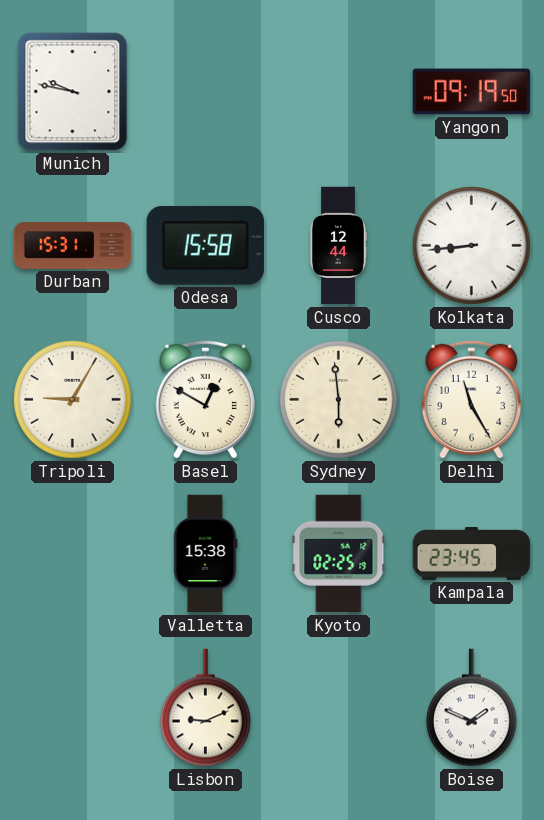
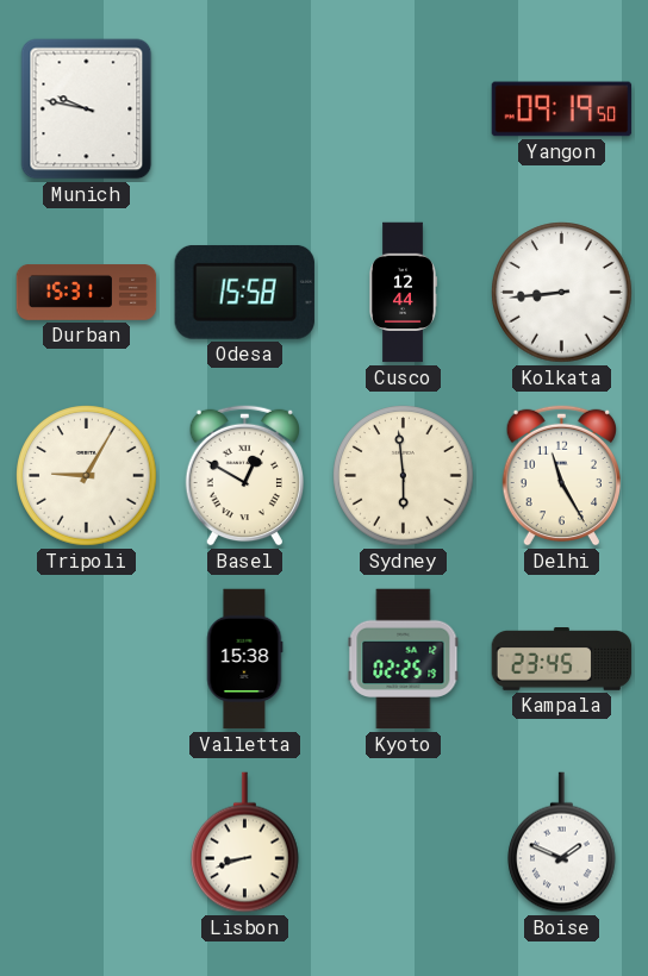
Lisbon: 9:11 -> 8:42
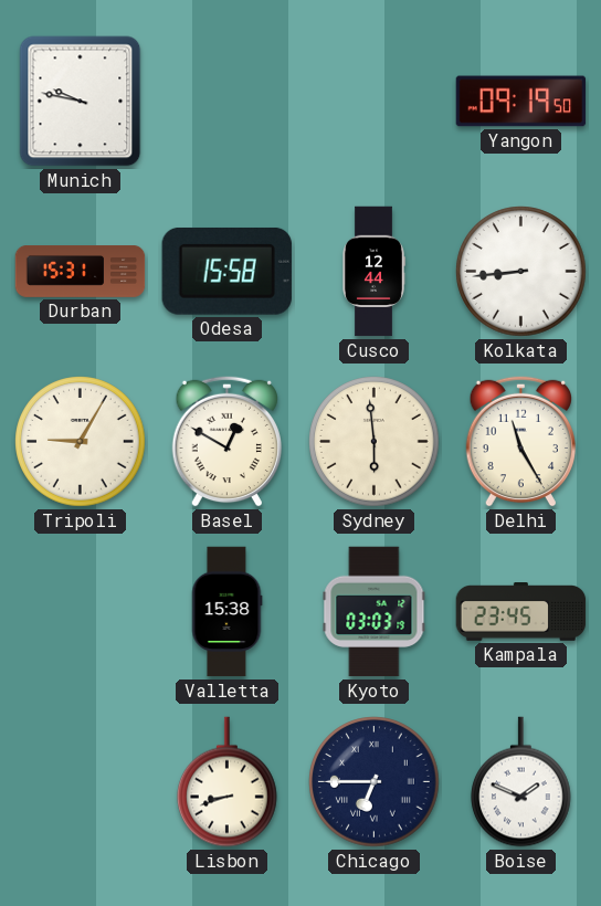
Kyoto: 02:25 -> 03:03
Chicago: none -> 6:45
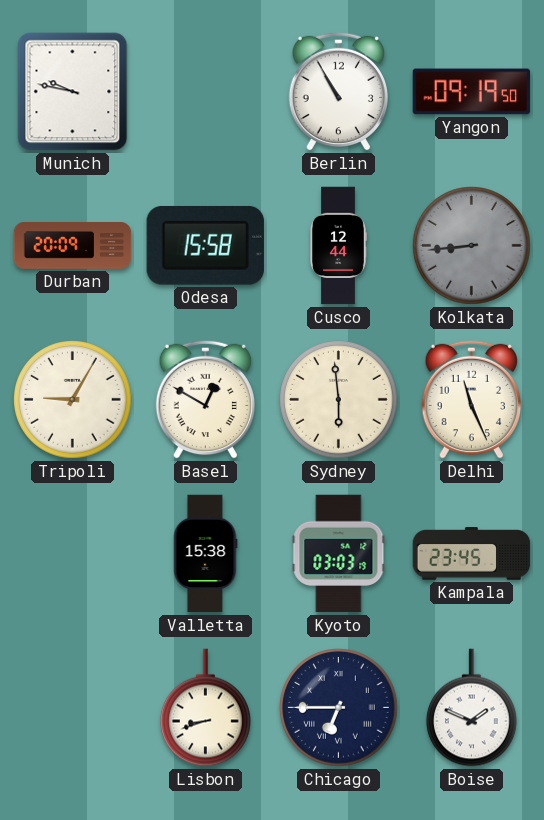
Berlin: none -> 10:55
Durban: 15:31 -> 20:09
Kolkata dial: white -> grey
Delhi: 11:25 -> 11:26
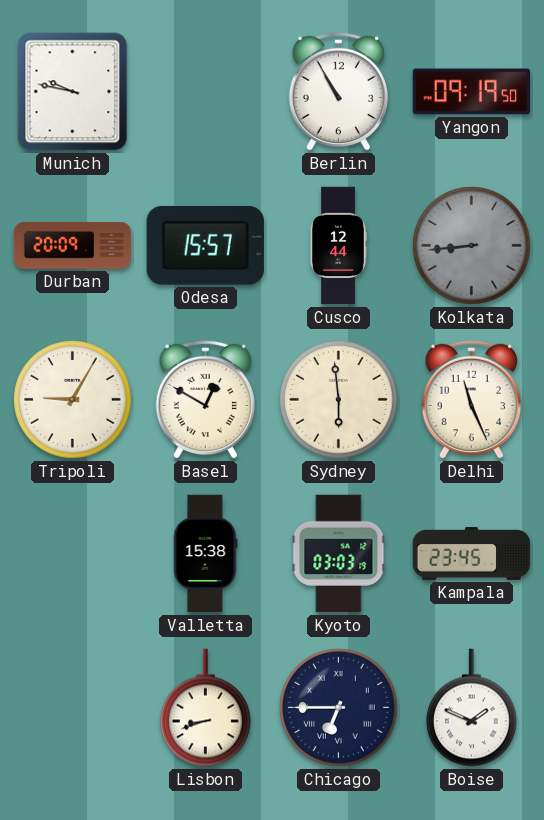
Odesa: 15:58 -> 15:57
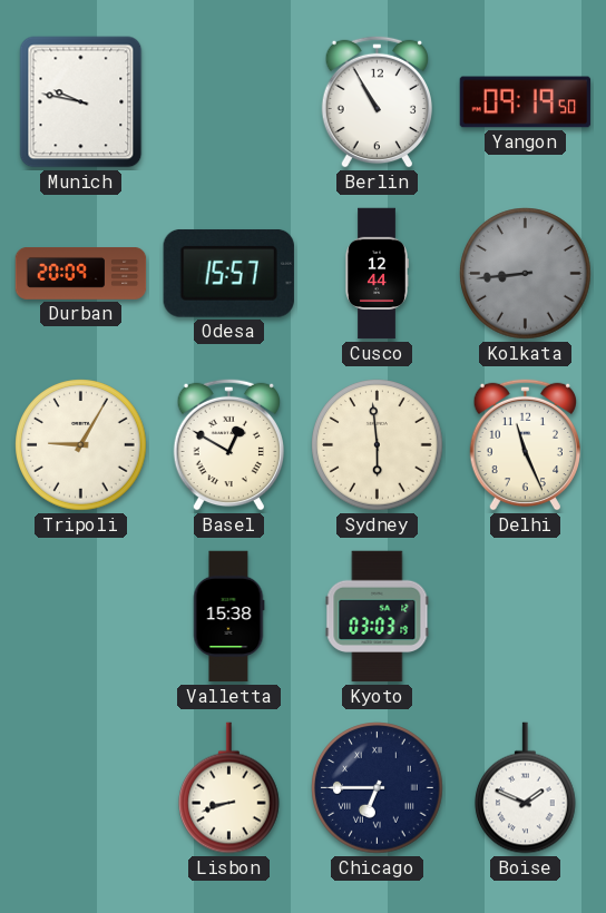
Kampala: 23:45 -> none
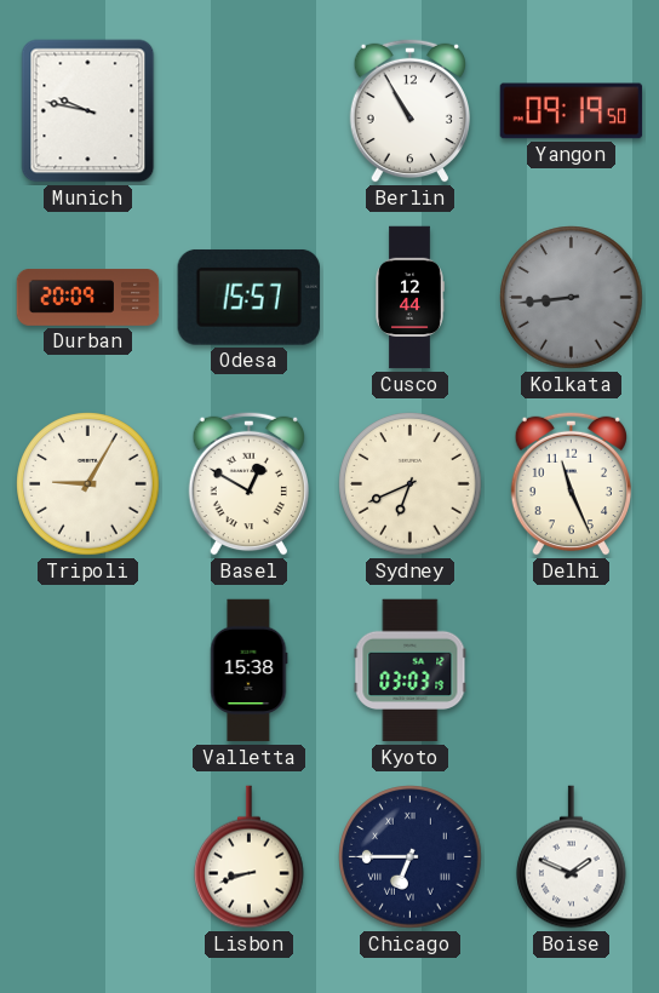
Sydney: 5:59 -> 6:41
